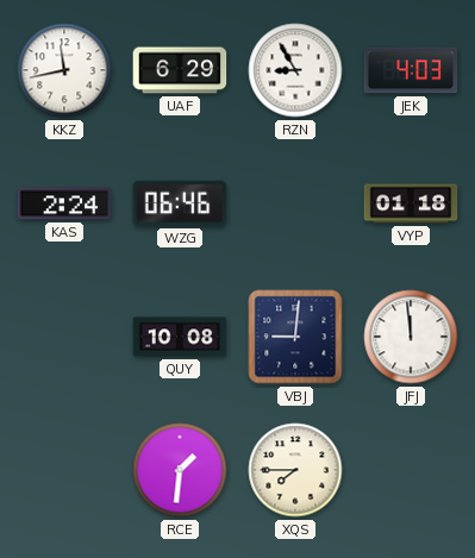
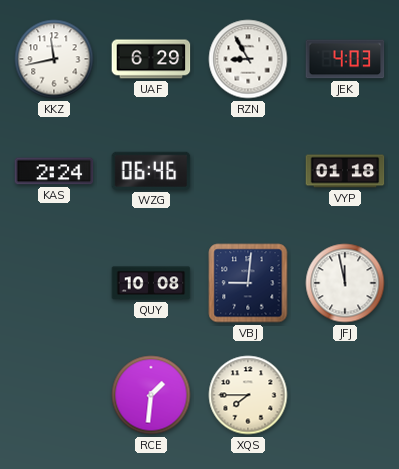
JFJ: 11:59 -> 11:58
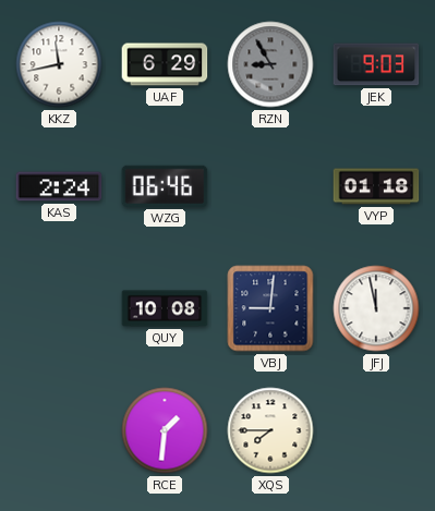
RZN dial: white -> grey
JEK: 4:03 -> 9:03
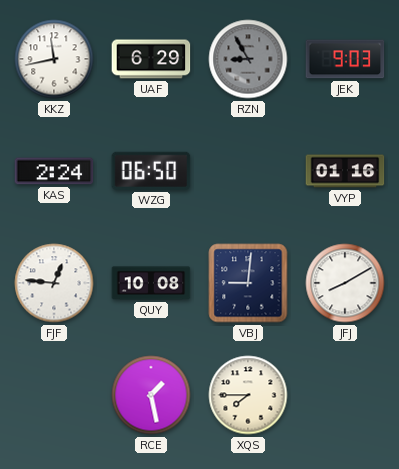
WZG: 06:46 -> 06:50
VYP: 01:18 -> 01:16
FJF: none -> 12:46
JFJ: 11:58 -> 8:10
RCE: 1:31 -> 1:28
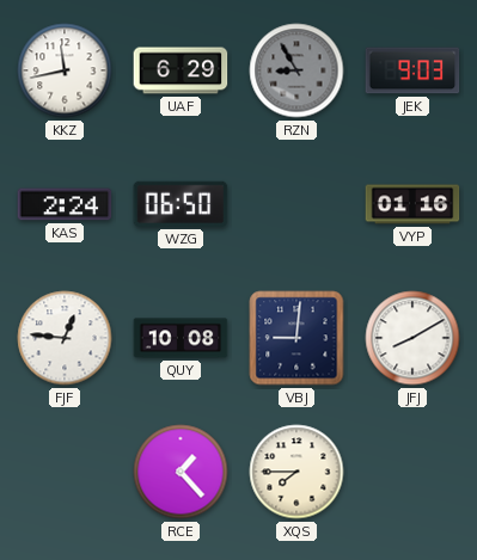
RCE: 1:28 -> 1:23
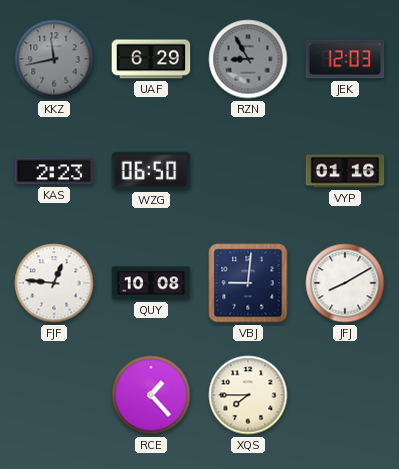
KKZ dial: white -> grey
JEK: 9:03 -> 12:03
KAS: 2:24 -> 2:23
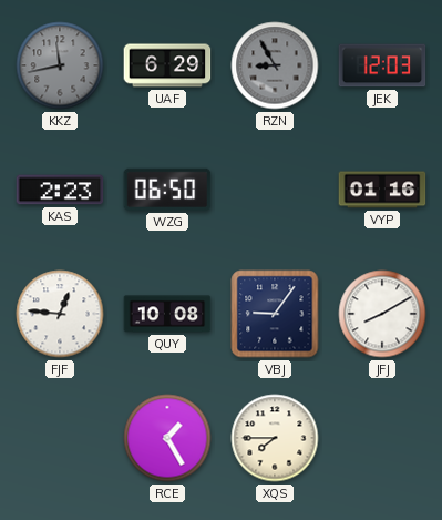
VBJ: 9:01 -> 9:06
RCE: 1:23 -> 1:25
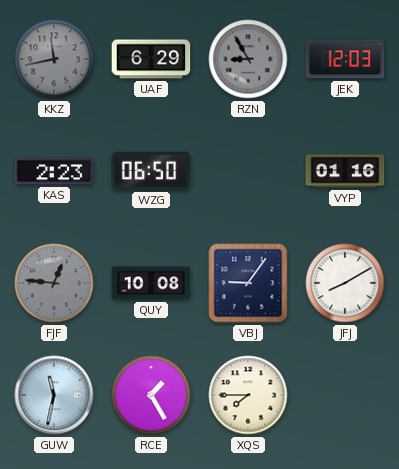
FJF dial: white -> grey
GUW: none -> 11:32
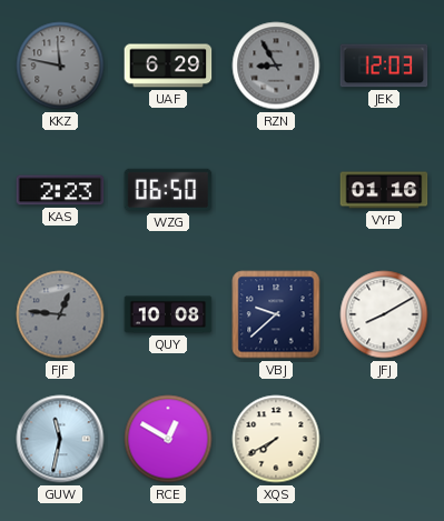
KKZ: 11:43 -> 11:47
VBJ: 9:06 -> 9:38
RCE: 1:25 -> 12:50
XQS: 7:45 -> 7:40
